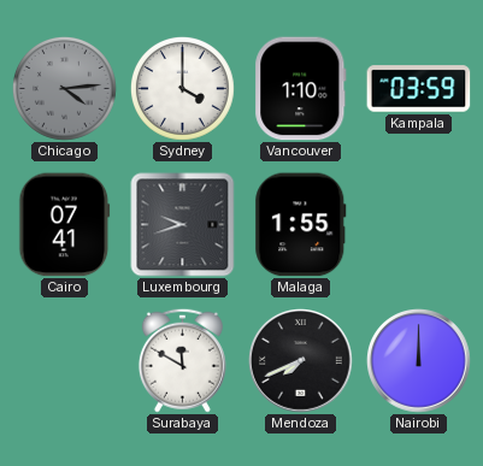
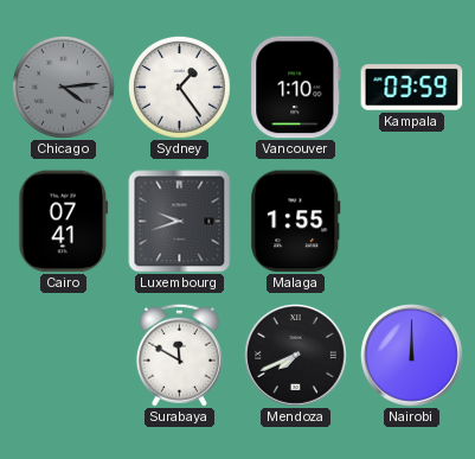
Sydney: 4:00 -> 1:24
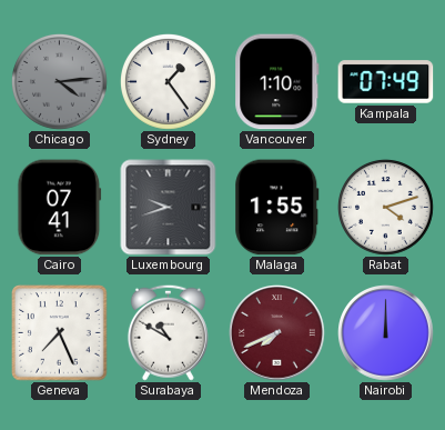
Kampala: 03:59 -> 07:49
Rabat: none -> 4:12
Geneva: none -> 7:26
Surabaya: 11:50 -> 10:50
Mendoza dial: black -> burgundy
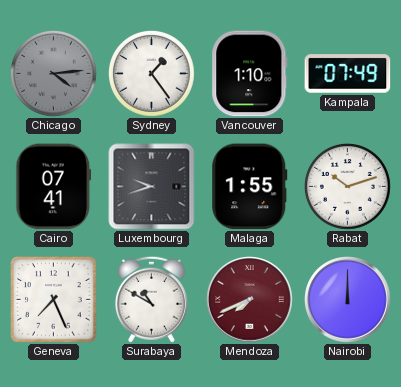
Rabat: 4:12 -> 10:12
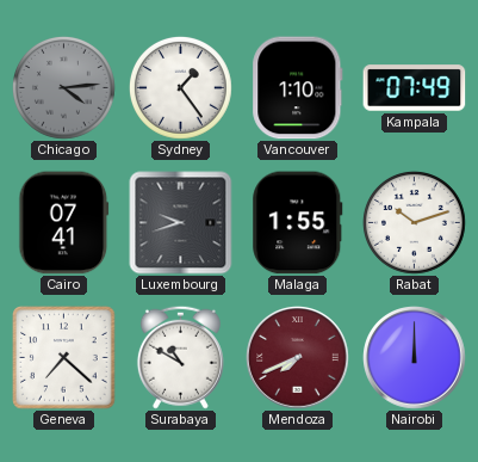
Geneva: 7:26 -> 7:22
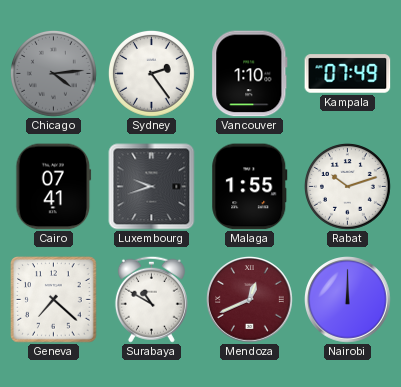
Sydney: 1:24 -> 2:24
Mendoza: 7:41 -> 12:41
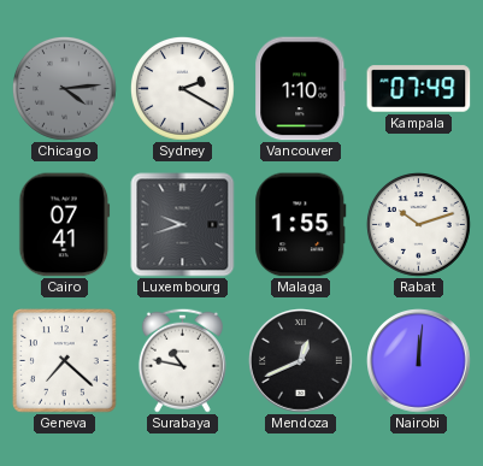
Sydney: 2:24 -> 2:20
Surabaya: 10:50 -> 10:47
Mendoza dial: burgundy -> black
Nairobi: 12:00 -> 12:01
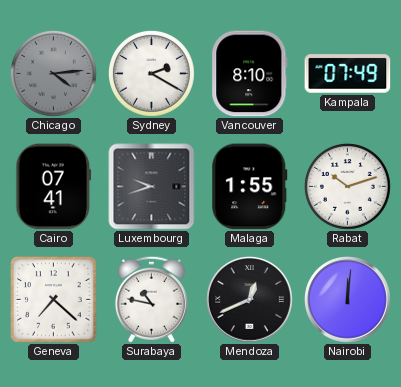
Vancouver: 1:10 -> 8:10
